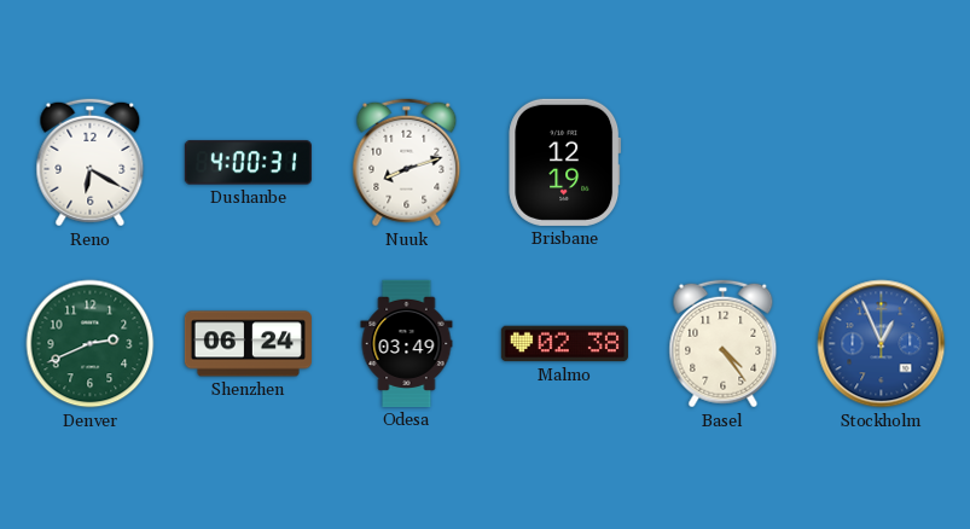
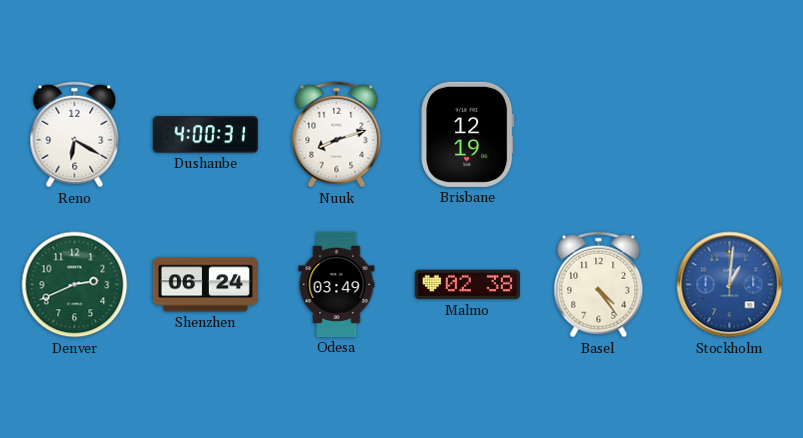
Stockholm: 12:56 -> 1:01
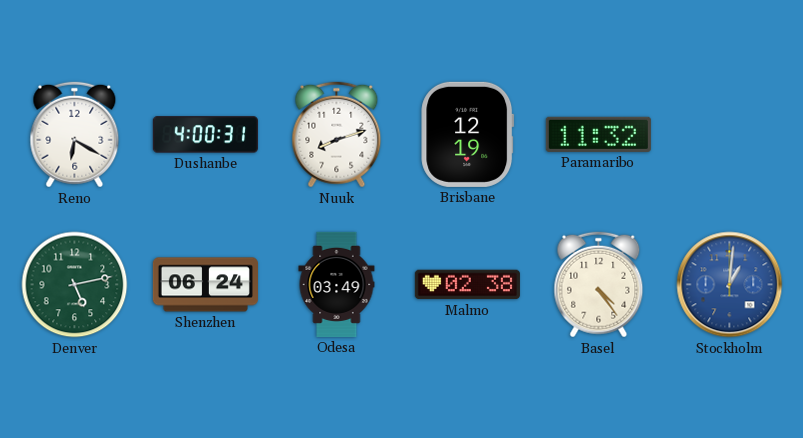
Paramaribo: none -> 11:32
Denver: 2:41 -> 5:13
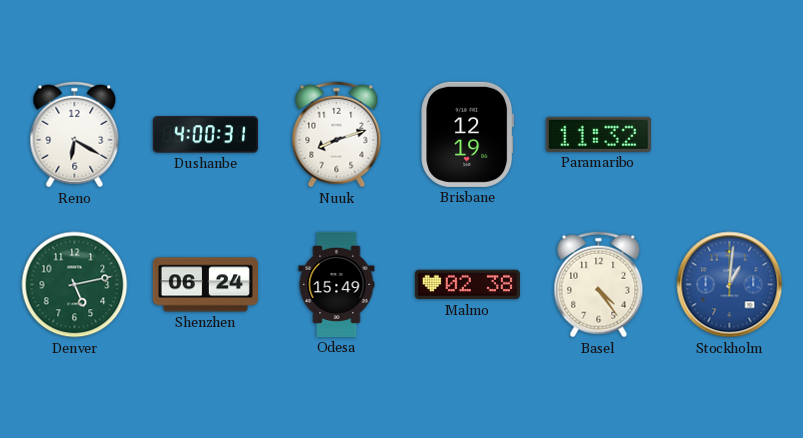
Odesa: 03:49 -> 15:49
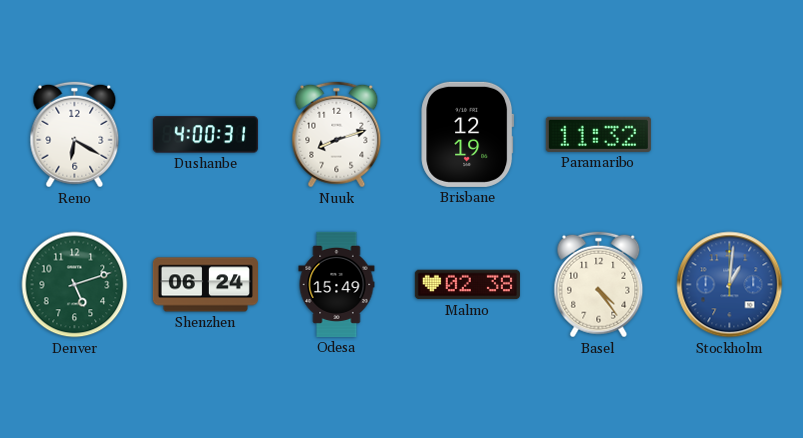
Denver: 5:13 -> 5:12
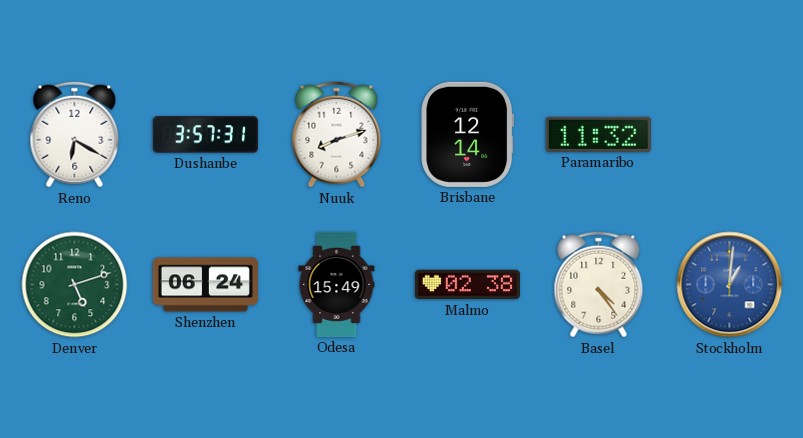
Dushanbe: 4:00 -> 3:57
Brisbane: 12:19 -> 12:14
